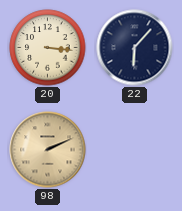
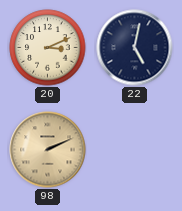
20: 3:16 -> 3:11
22: 6:07 -> 5:02
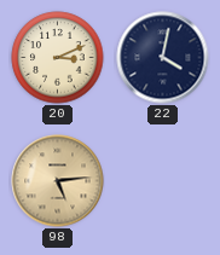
22: 5:02 -> 4:02
98: 2:11 -> 5:14
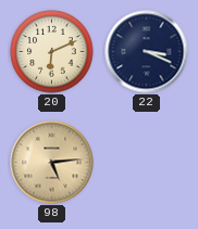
20: 3:11 -> 6:11
22: 4:02 -> 3:19
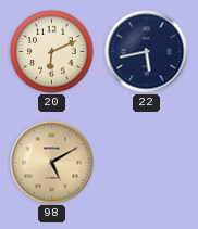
22: 3:19 -> 5:43
98: 5:14 -> 5:10
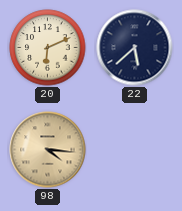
22: 5:43 -> 5:38
98: 5:10 -> 4:16
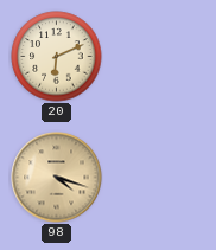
22: 5:38 -> none
98: 4:16 -> 4:18
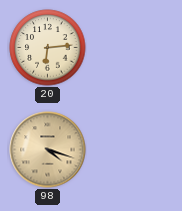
20: 6:11 -> 6:14
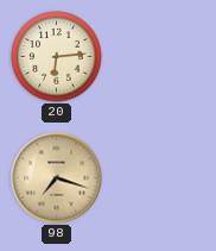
98: 4:18 -> 7:18
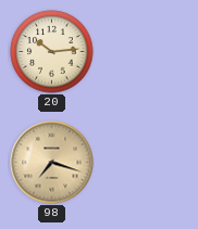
20: 6:14 -> 10:14
